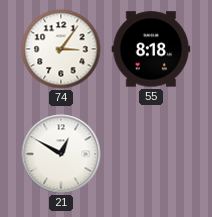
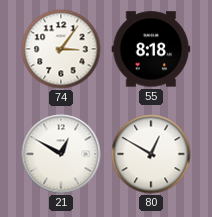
80: none -> 12:50
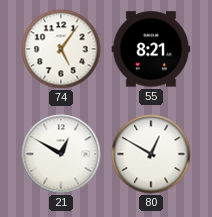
74: 3:06 -> 5:06
55: 8:18 -> 8:21
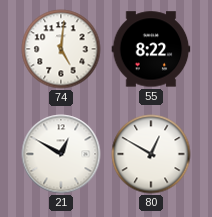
74: 5:06 -> 5:01
55: 8:21 -> 8:22
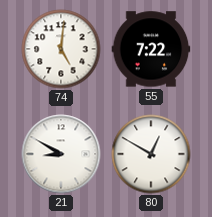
55: 8:22 -> 7:22
21: 12:50 -> 8:50
